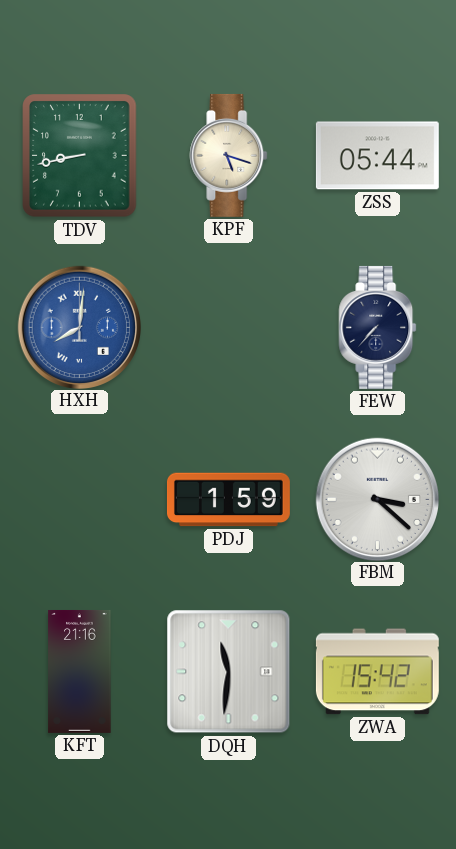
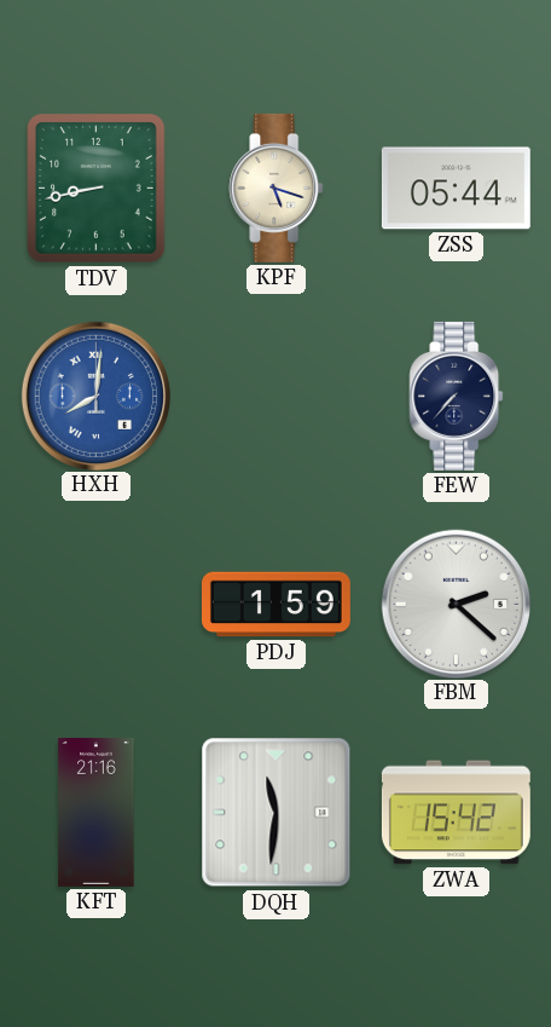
FBM: 3:22 -> 2:22
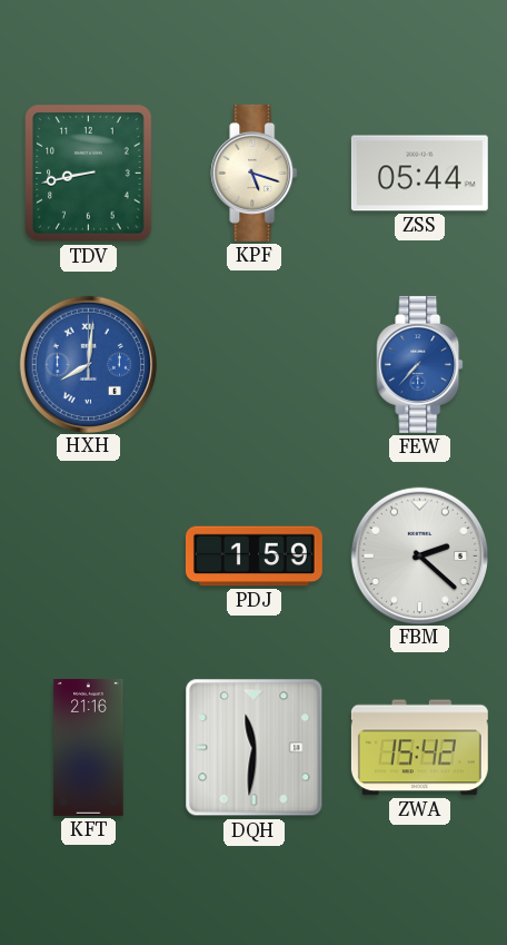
FEW dial: navy -> blue
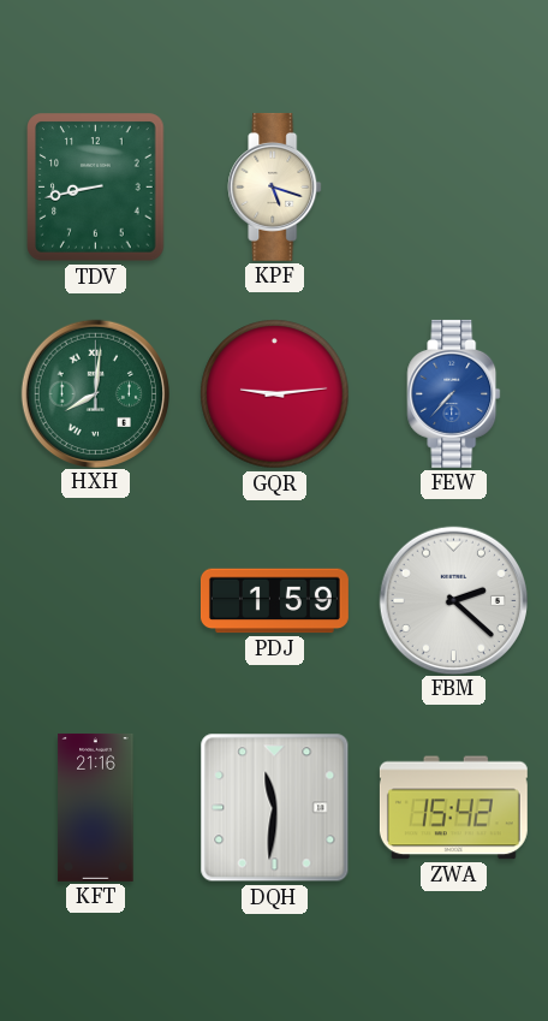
ZSS: 05:44 -> none
HXH dial: blue -> green
GQR: none -> 9:14
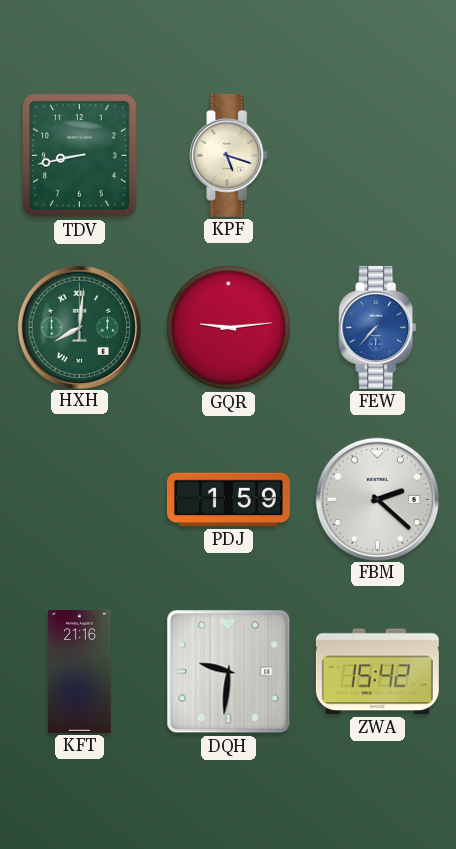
DQH: 11:31 -> 9:31
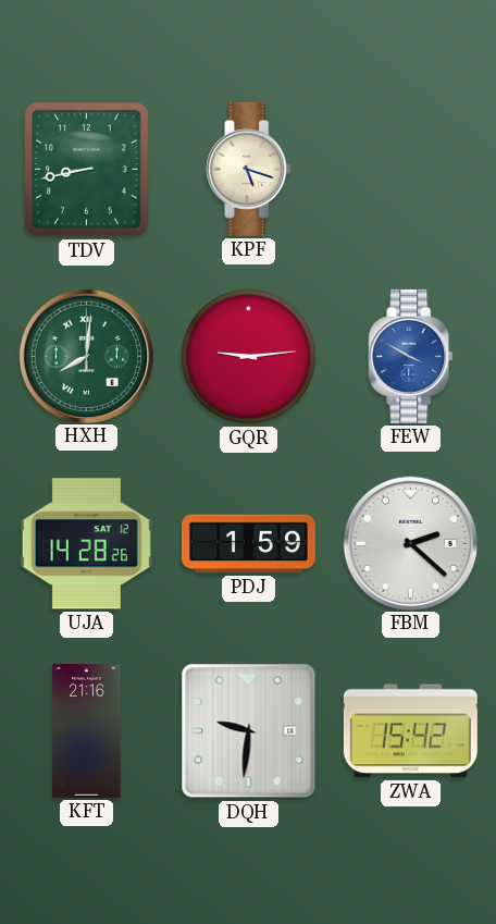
FEW: 7:37 -> 3:50
UJA: none -> 14:28
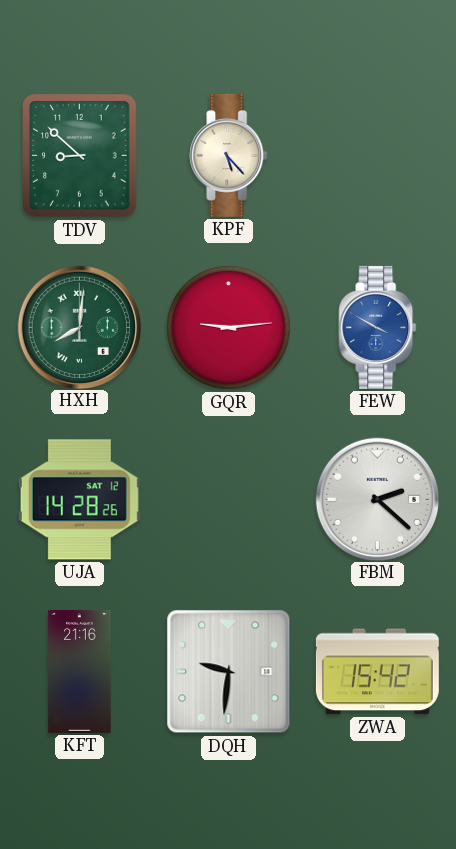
TDV: 8:43 -> 8:52
KPF: 5:18 -> 5:23
PDJ: 1:59 -> none
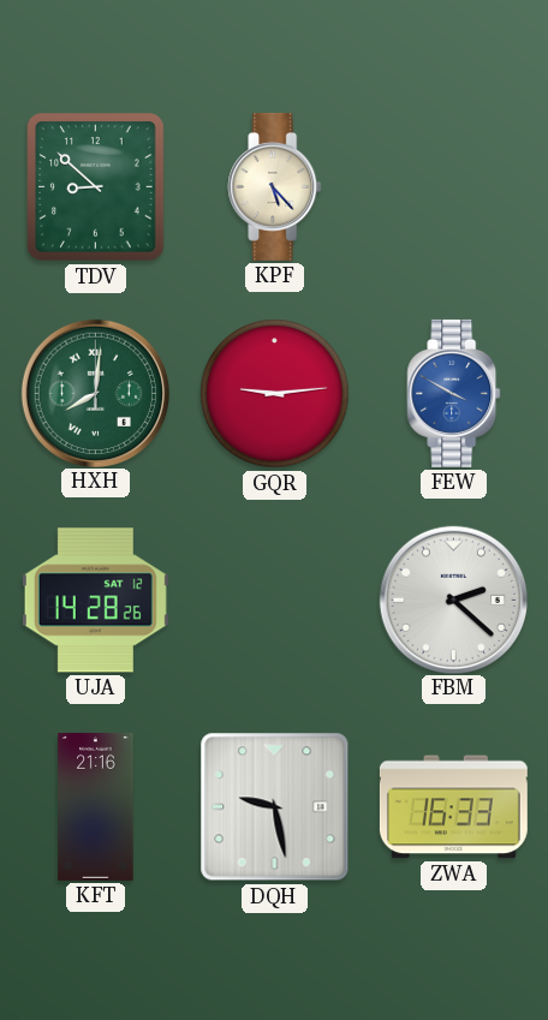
DQH: 9:31 -> 9:28
ZWA: 15:42 -> 16:33
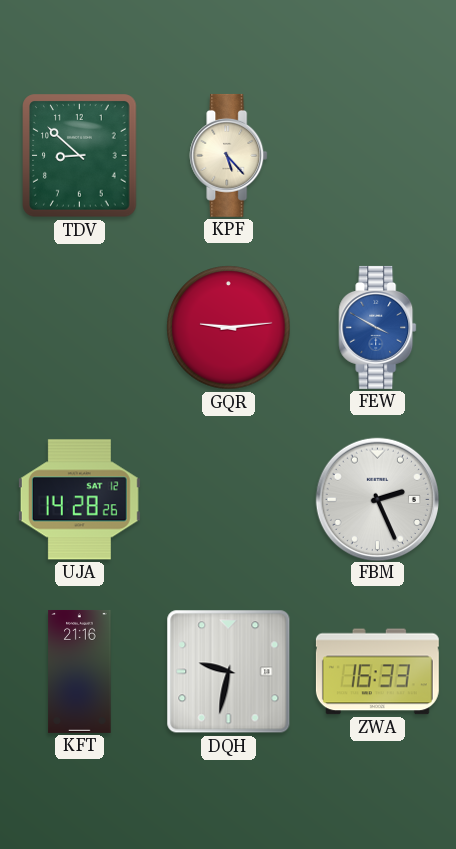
HXH: 8:01 -> none
FBM: 2:22 -> 2:26
DQH: 9:28 -> 9:32
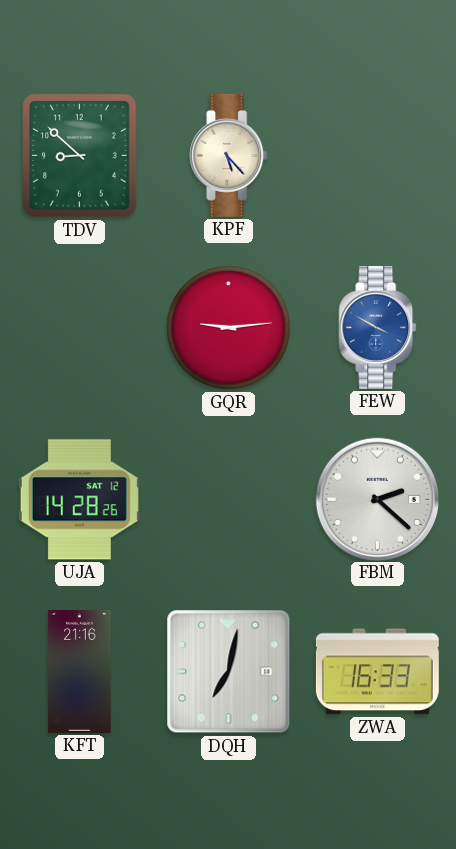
FBM: 2:26 -> 2:22
DQH: 9:32 -> 7:02
